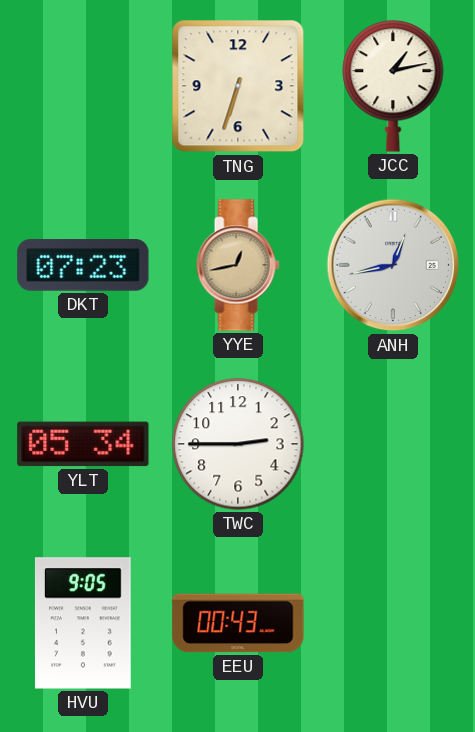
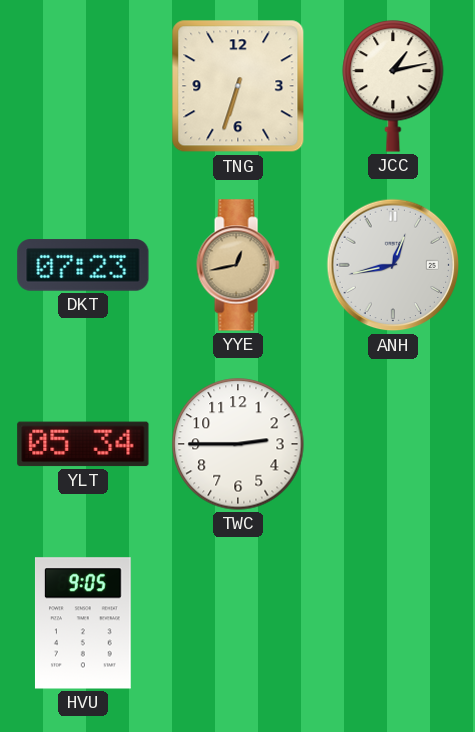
EEU: 00:43 -> none
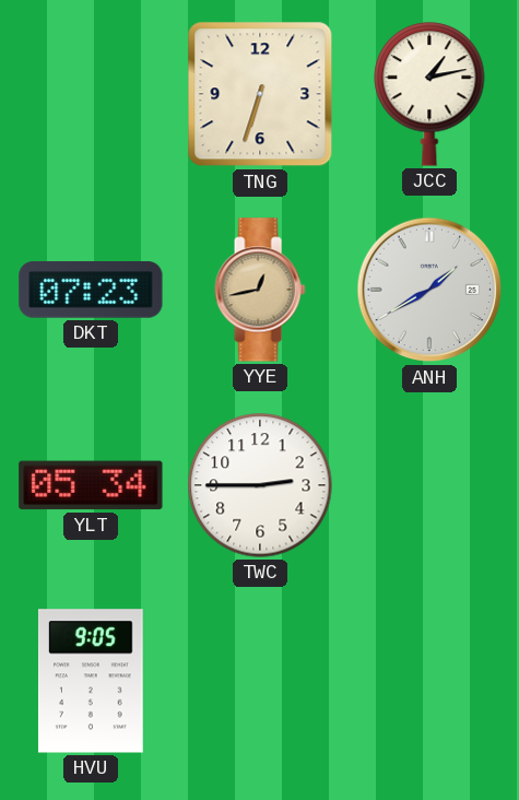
ANH: 12:43 -> 1:40
